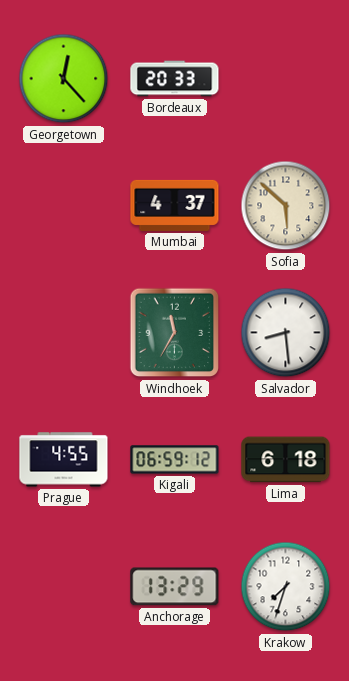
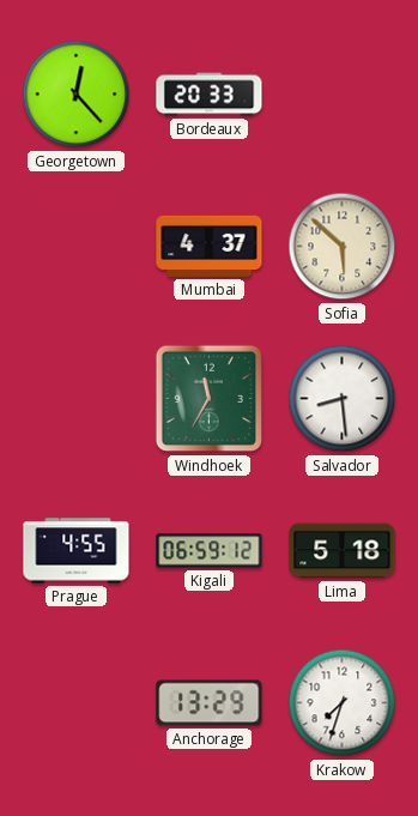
Lima: 6:18 -> 5:18
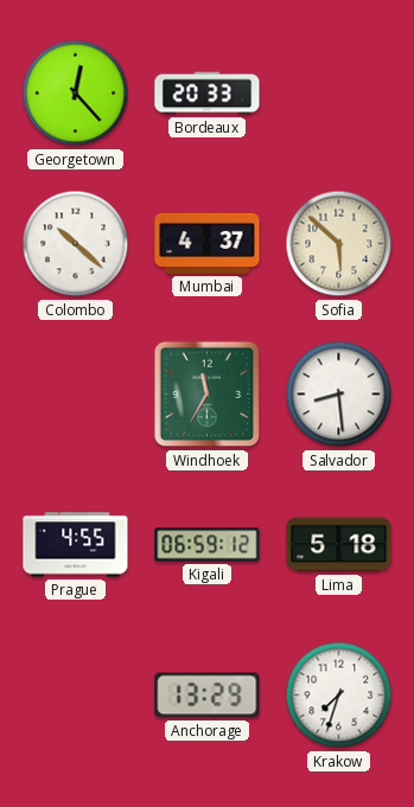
Colombo: none -> 10:22
